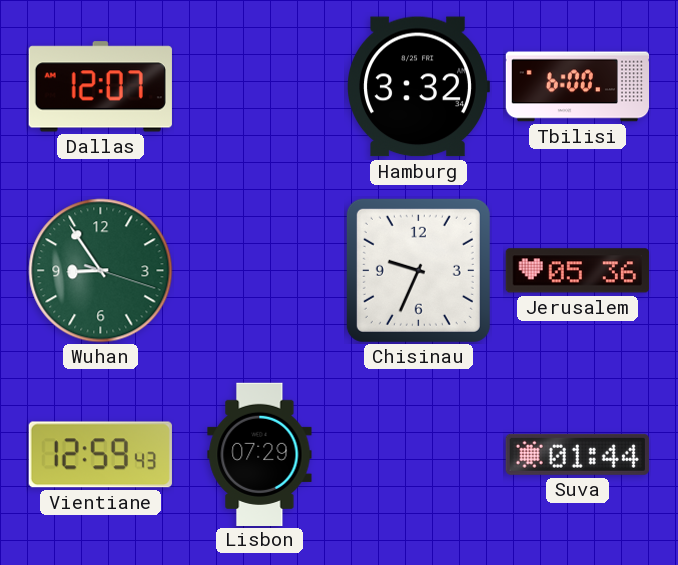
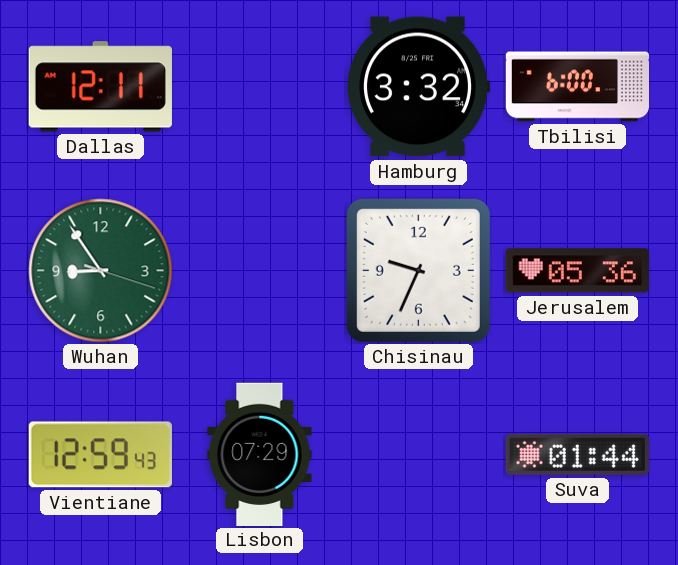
Dallas: 12:07 -> 12:11
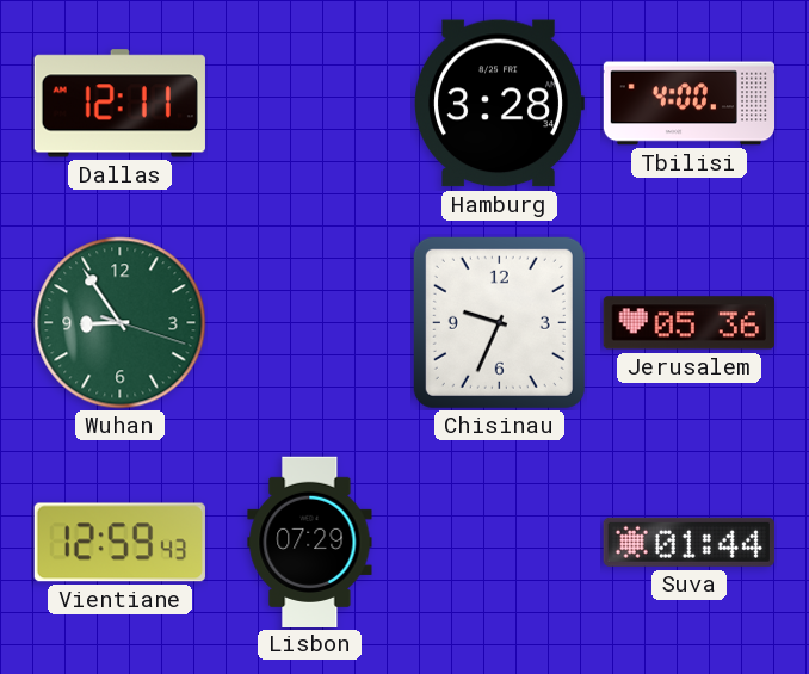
Hamburg: 3:32 -> 3:28
Tbilisi: 6:00 -> 4:00
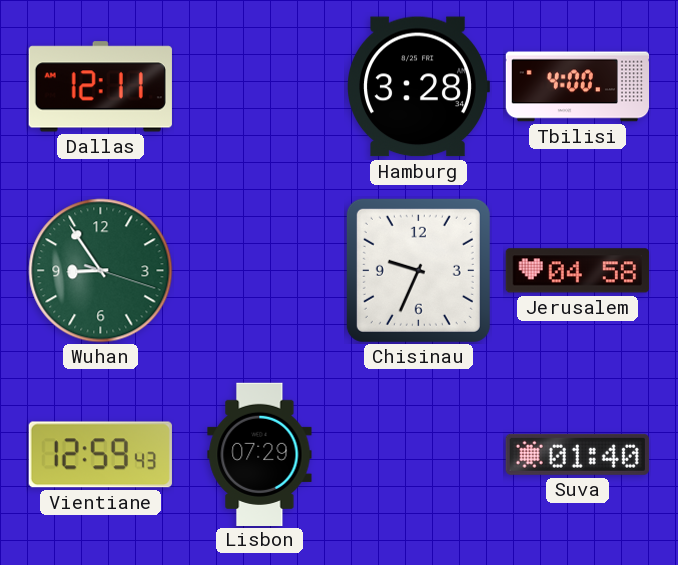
Jerusalem: 05:36 -> 04:58
Suva: 01:44 -> 01:40
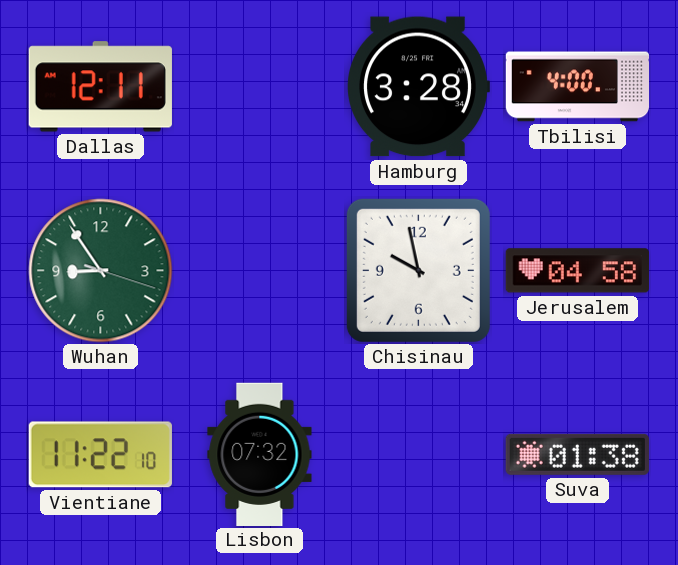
Chisinau: 9:34 -> 9:58
Vientiane: 12:59 -> 11:22
Lisbon: 07:29 -> 07:32
Suva: 01:40 -> 01:38
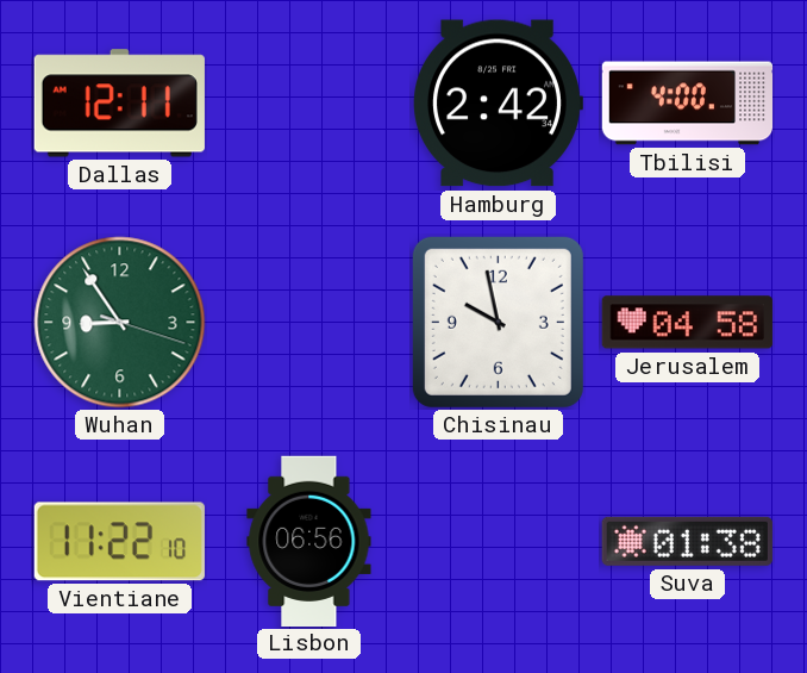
Hamburg: 3:28 -> 2:42
Lisbon: 07:32 -> 06:56
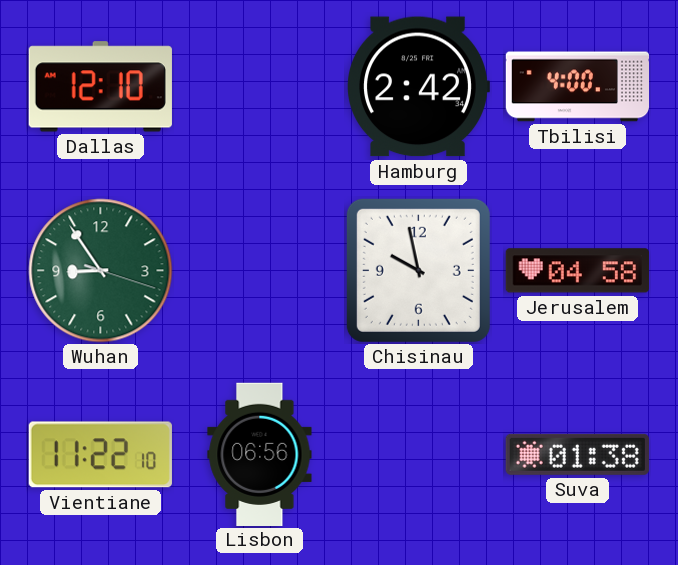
Dallas: 12:11 -> 12:10
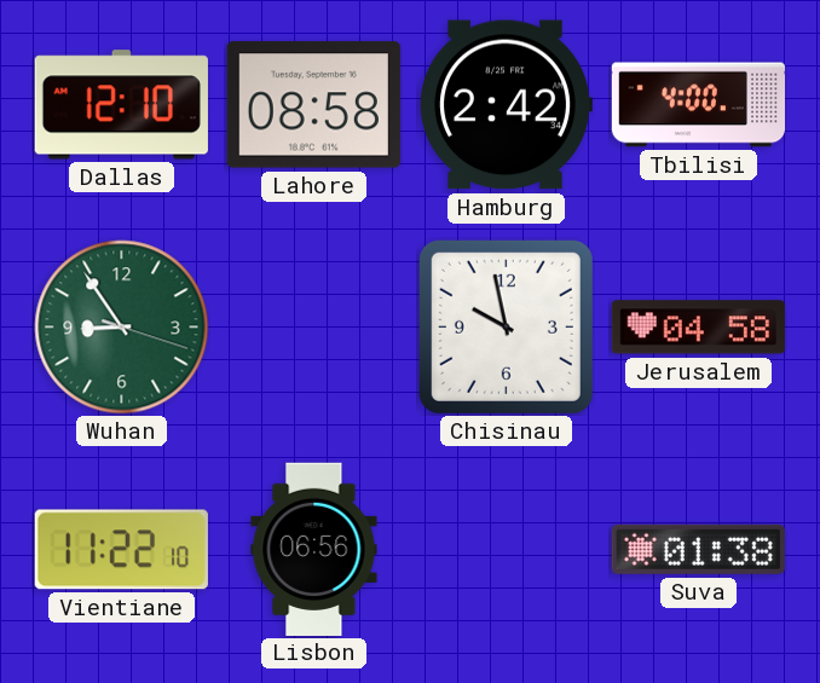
Lahore: none -> 08:58
